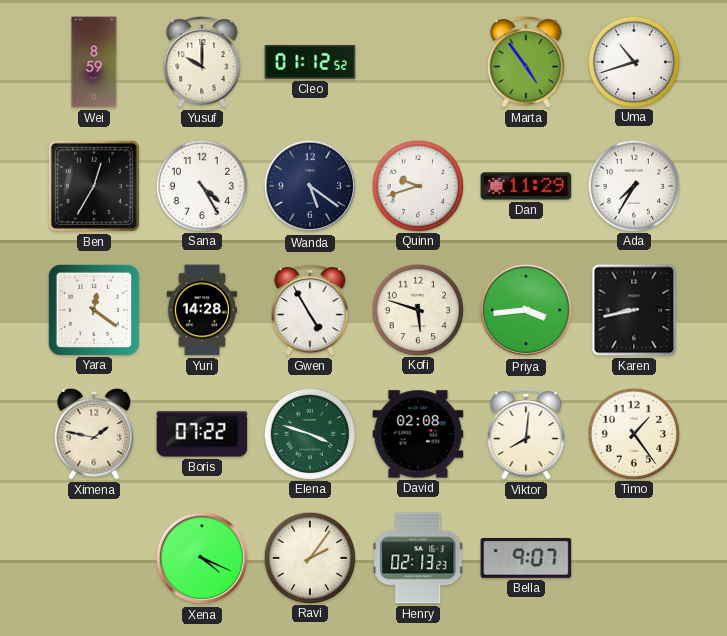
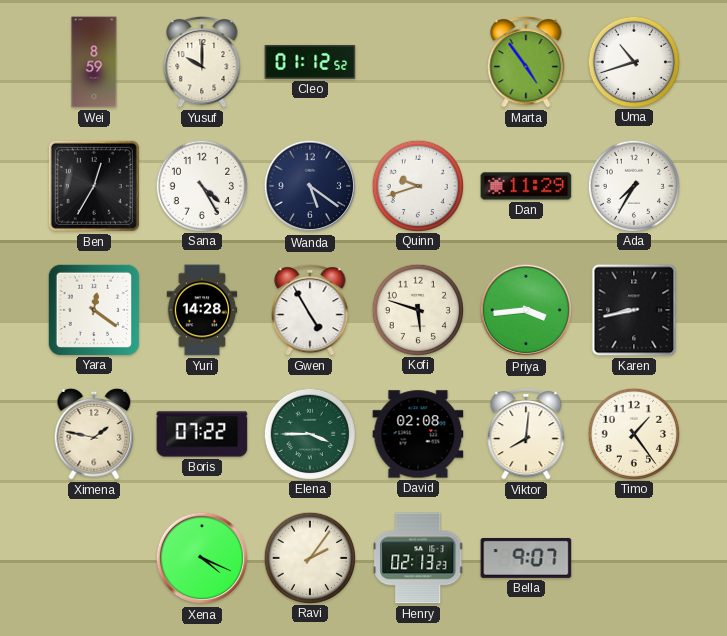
Elena: 3:48 -> 3:45
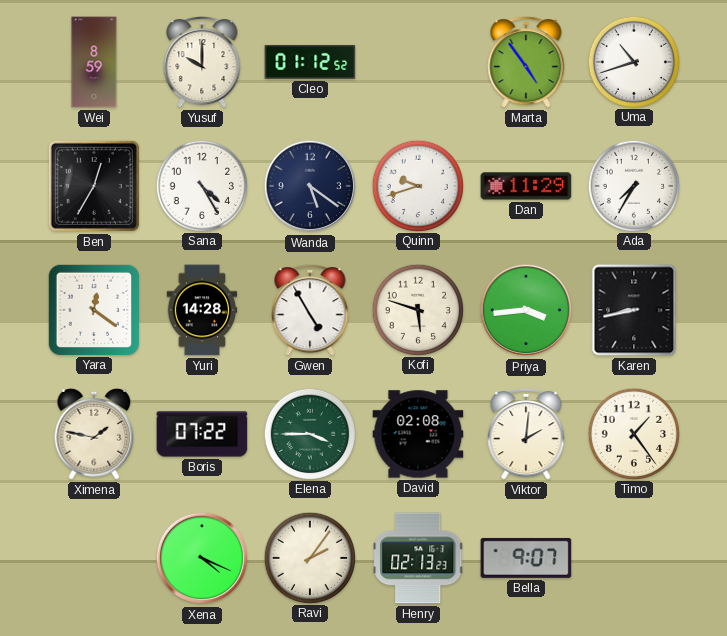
Viktor: 8:01 -> 2:01
